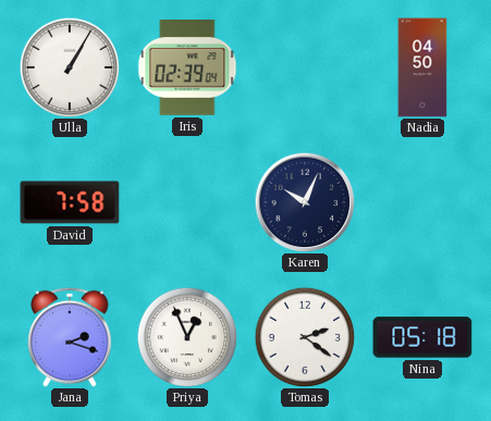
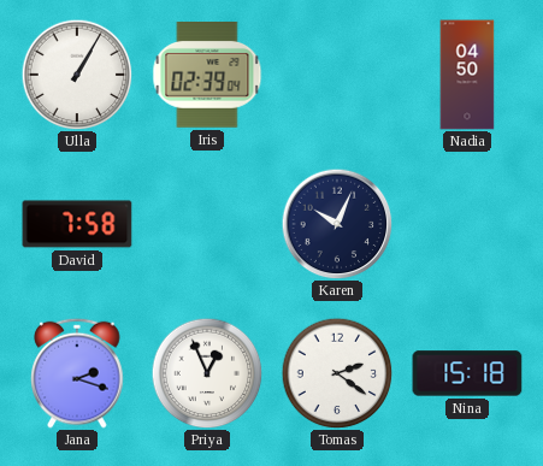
Nina: 05:18 -> 15:18
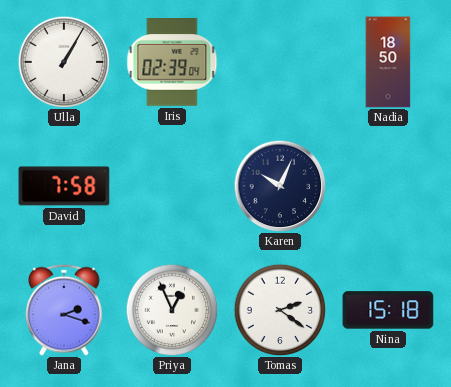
Nadia: 04:50 -> 18:50
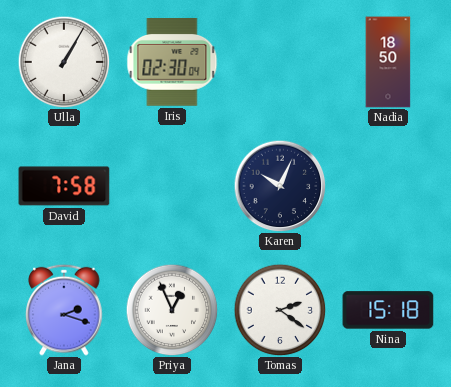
Iris: 02:39 -> 02:30
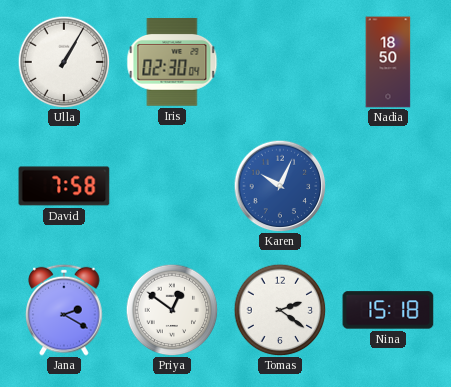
Karen dial: navy -> blue
Jana: 2:18 -> 2:20
Priya: 12:56 -> 12:51
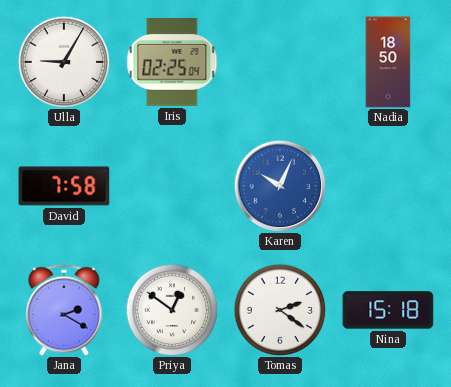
Ulla: 1:05 -> 9:05
Iris: 02:30 -> 02:25
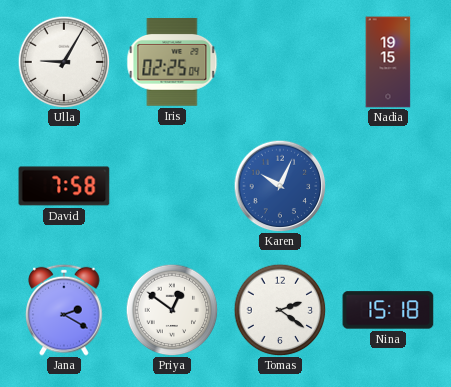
Nadia: 18:50 -> 19:15
